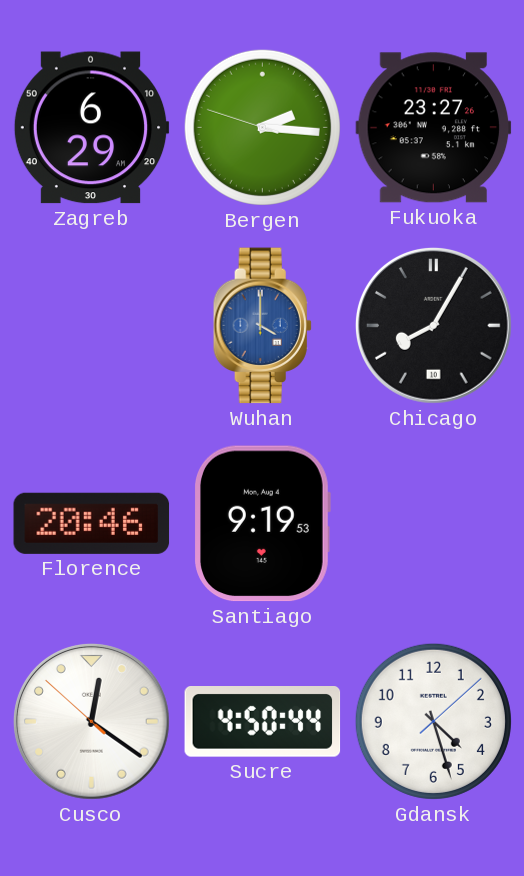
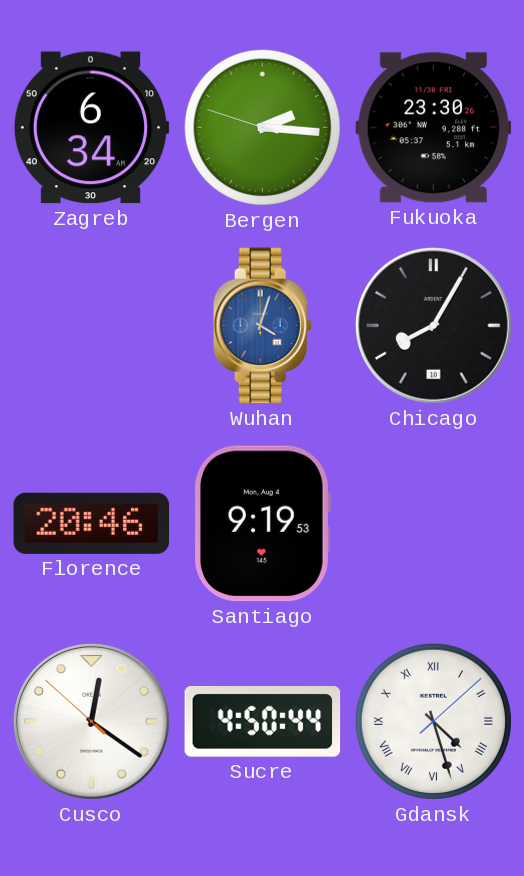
Zagreb: 6:29 -> 6:34
Fukuoka: 23:27 -> 23:30
Wuhan: 4:00 -> 4:03
Gdansk numerals: Arabic -> Roman
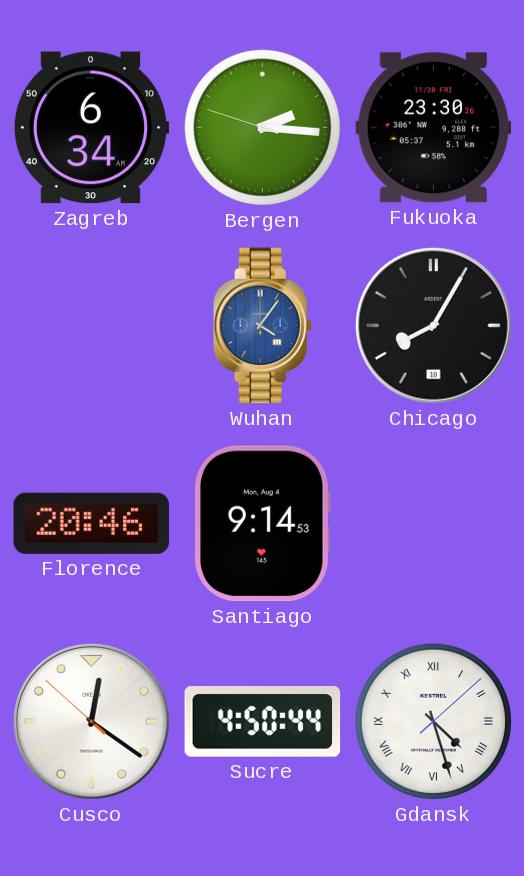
Wuhan: 4:03 -> 4:06
Santiago: 9:19 -> 9:14
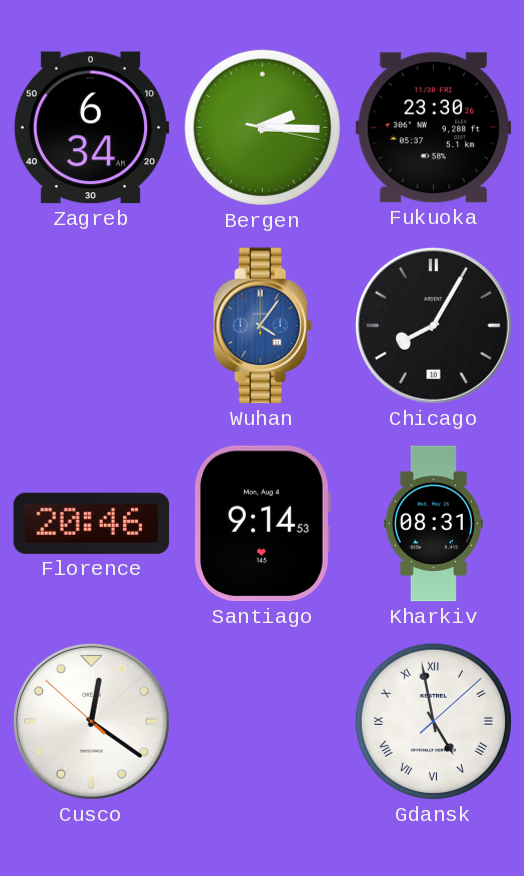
Bergen: 2:15:48 -> 2:15:17
Kharkiv: none -> 08:31
Sucre: 4:50 -> none
Gdansk: 4:27 -> 4:58
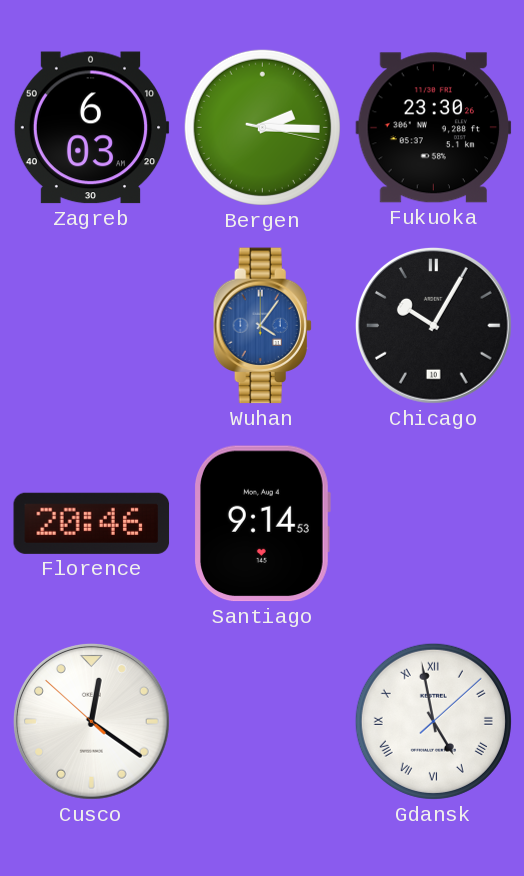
Zagreb: 6:34 -> 6:03
Chicago: 8:05 -> 10:05
Kharkiv: 08:31 -> none
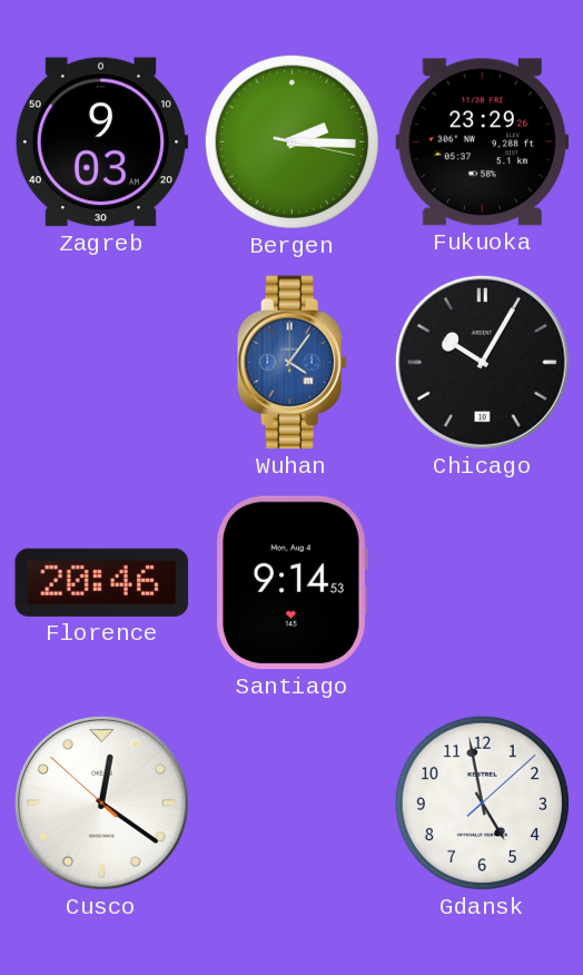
Zagreb: 6:03 -> 9:03
Fukuoka: 23:30 -> 23:29
Gdansk numerals: Roman -> Arabic
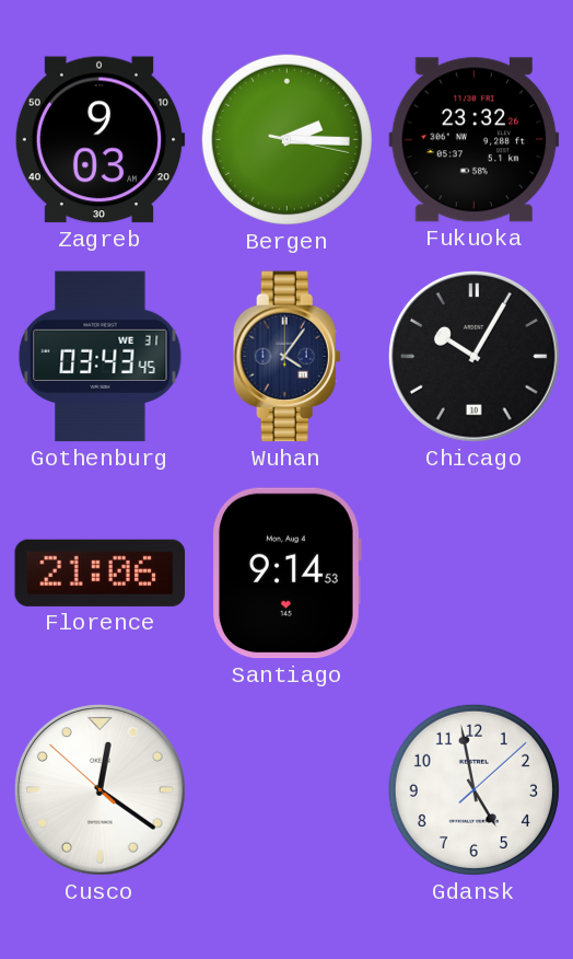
Fukuoka: 23:29 -> 23:32
Gothenburg: none -> 03:43
Wuhan dial: blue -> navy
Florence: 20:46 -> 21:06
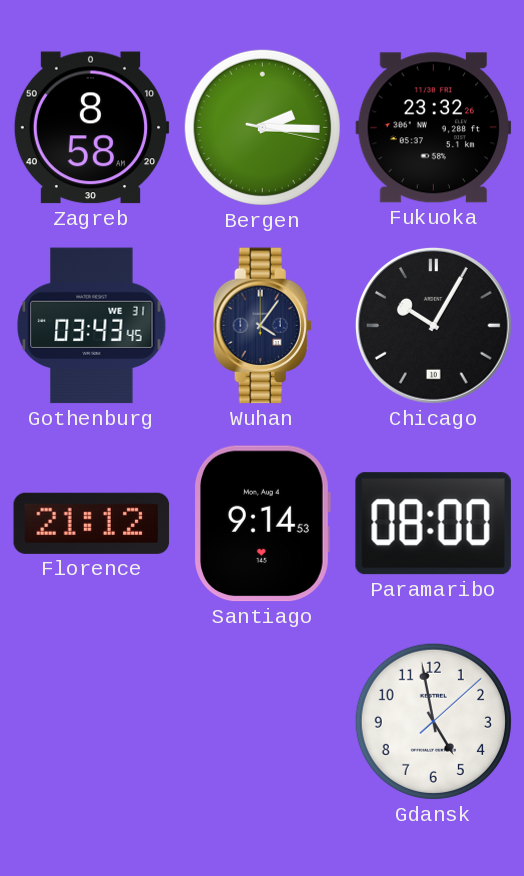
Zagreb: 9:03 -> 8:58
Florence: 21:06 -> 21:12
Paramaribo: none -> 08:00
Cusco: 12:20 -> none
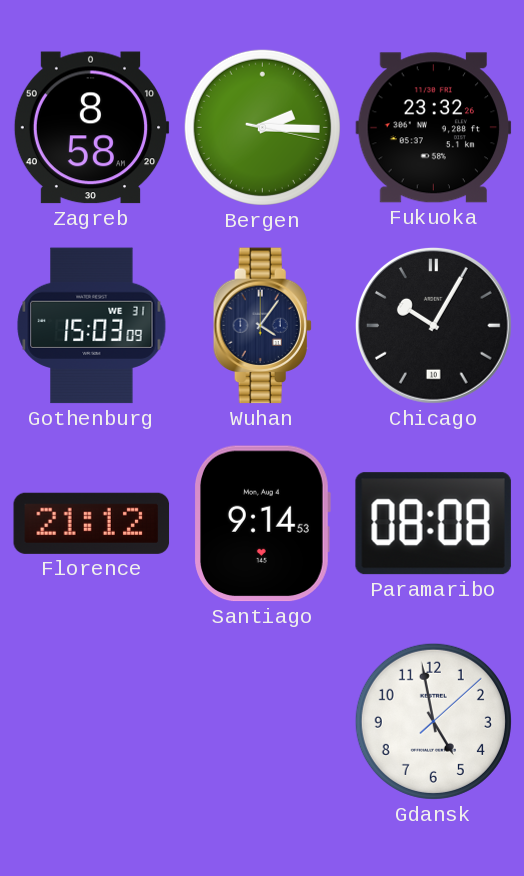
Gothenburg: 03:43 -> 15:03
Paramaribo: 08:00 -> 08:08
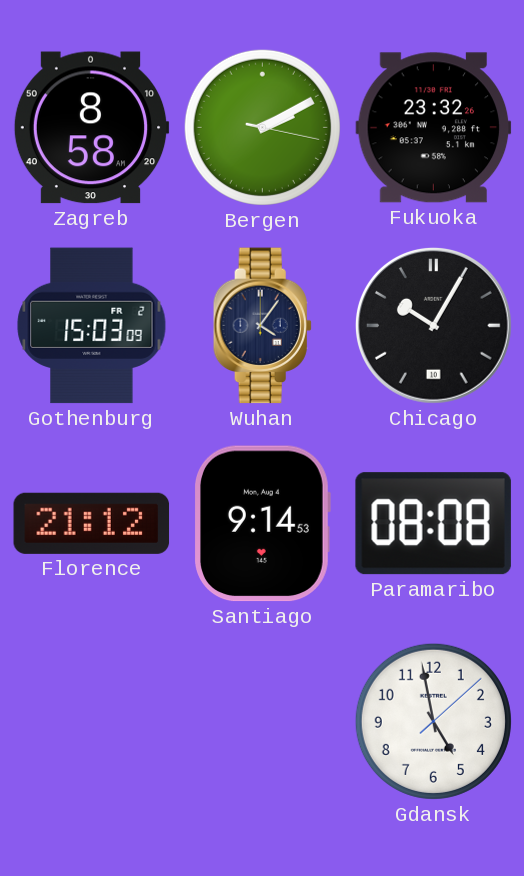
Bergen: 2:15 -> 2:10
Gothenburg date: WE 31 -> FR 2
